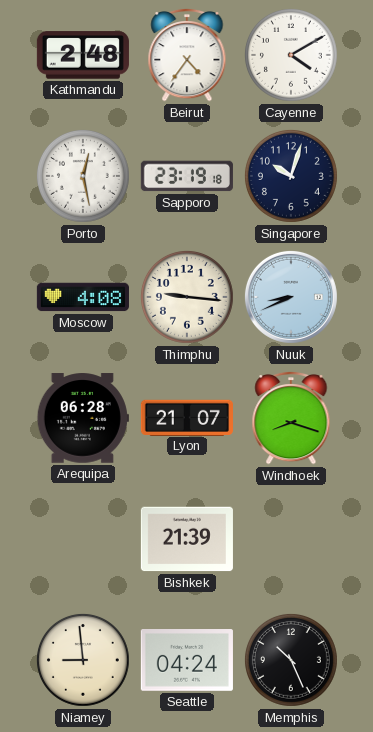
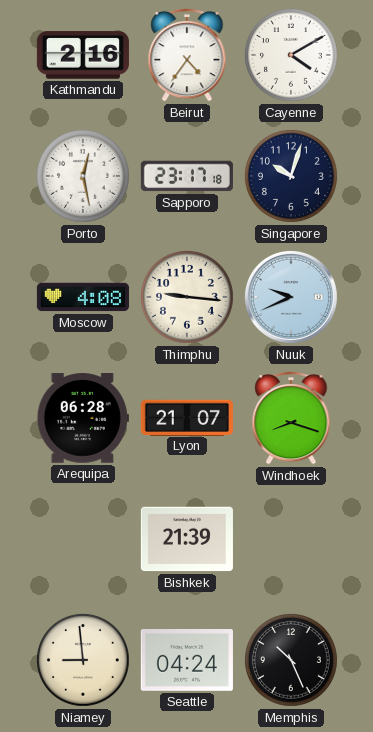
Kathmandu: 2:48 -> 2:16
Sapporo: 23:19 -> 23:17
Nuuk: 8:41 -> 9:41
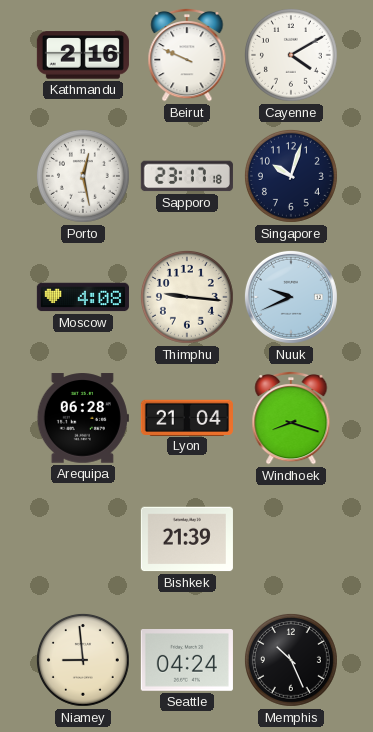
Beirut: 4:36 -> 9:49
Lyon: 21:07 -> 21:04
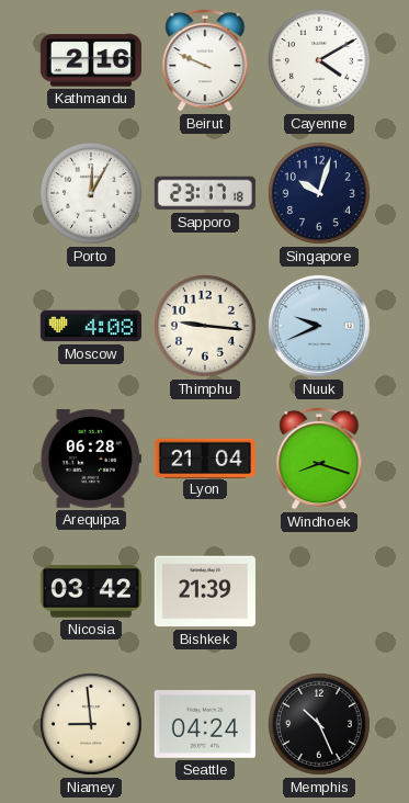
Porto: 12:28 -> 12:05
Nicosia: none -> 03:42
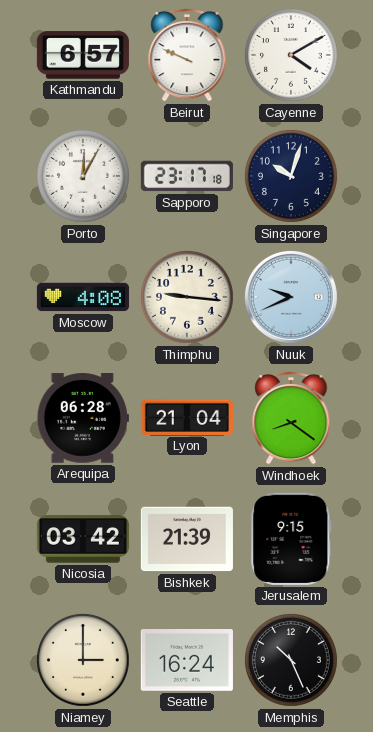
Kathmandu: 2:16 -> 6:57
Windhoek: 8:18 -> 8:21
Jerusalem: none -> 9:15
Niamey: 8:59 -> 3:00
Seattle: 04:24 -> 16:24
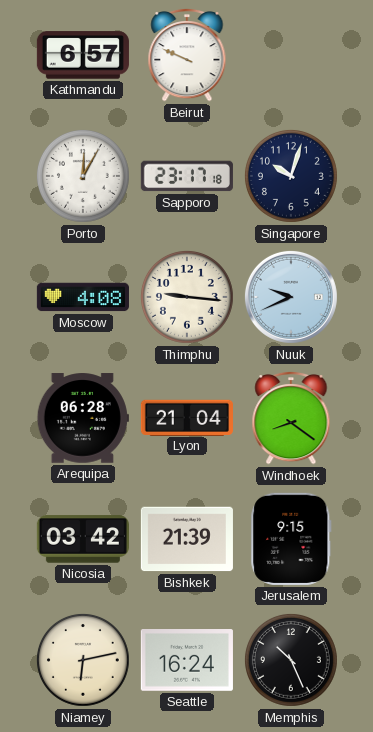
Cayenne: 4:10 -> none
Niamey: 3:00 -> 6:13
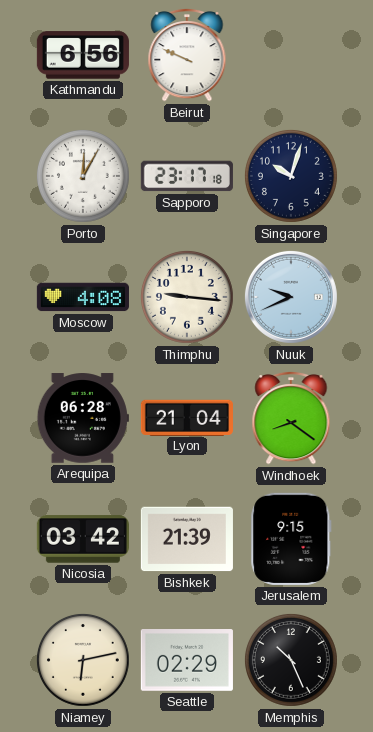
Kathmandu: 6:57 -> 6:56
Seattle: 16:24 -> 02:29
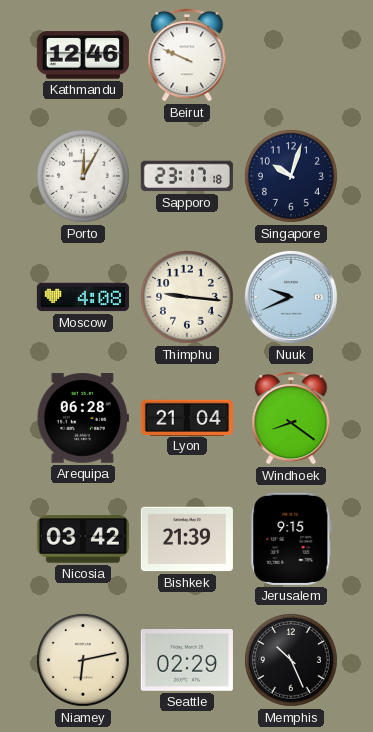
Kathmandu: 6:56 -> 12:46
